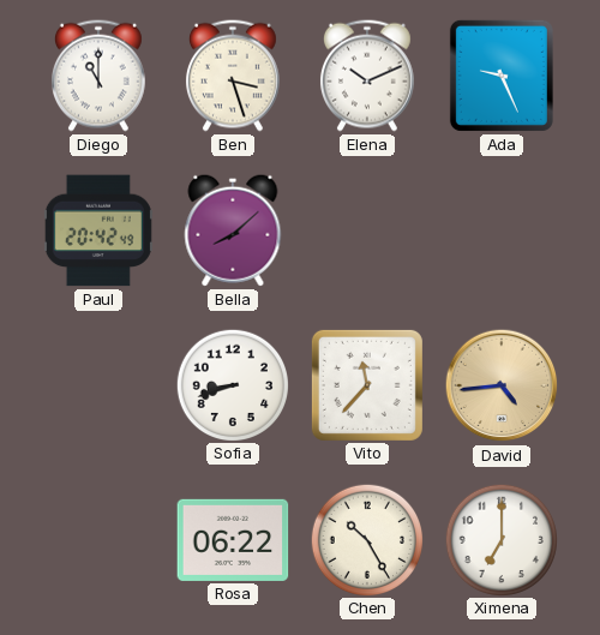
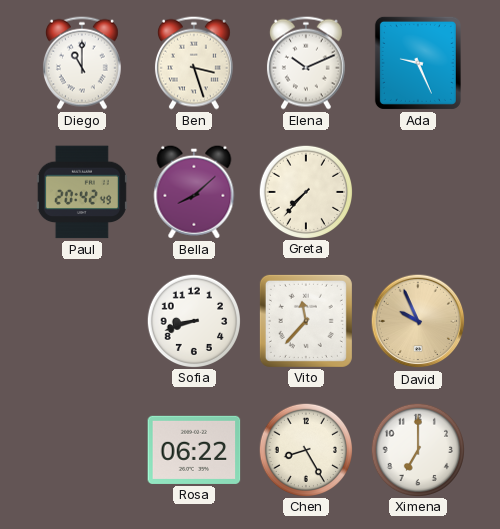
Greta: none -> 7:37
David: 4:44 -> 9:56
Chen: 10:25 -> 8:25
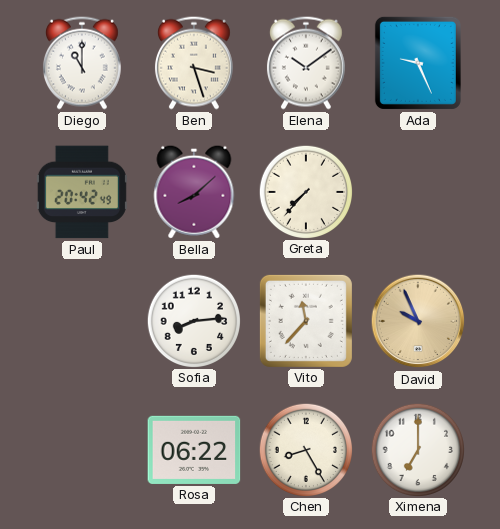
Elena: 10:11 -> 10:09
Sofia: 8:42 -> 8:14
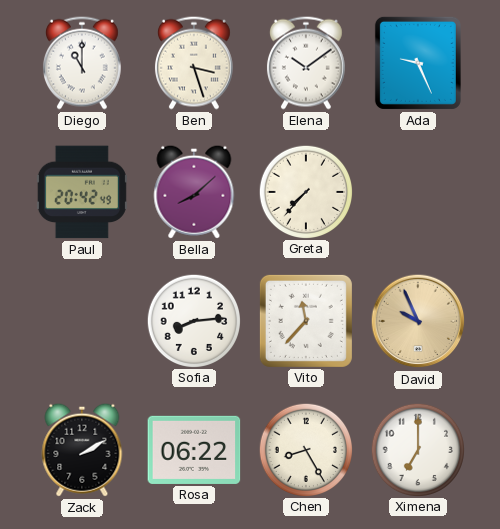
Zack: none -> 2:10
